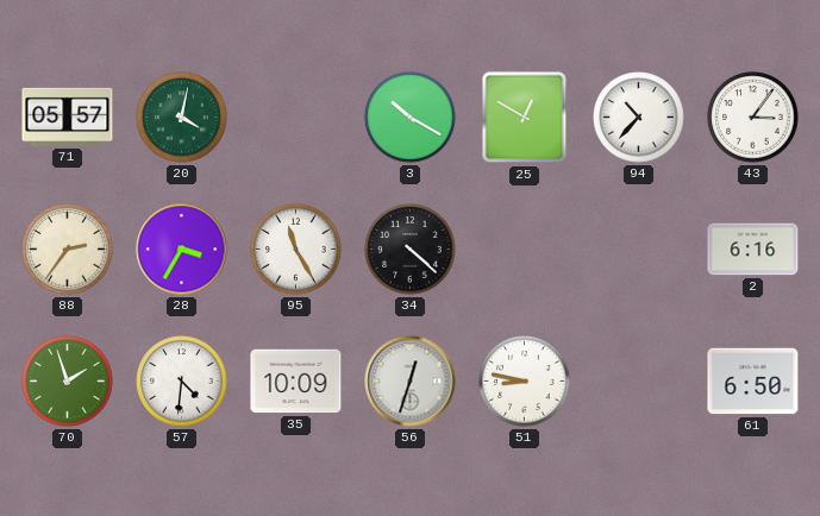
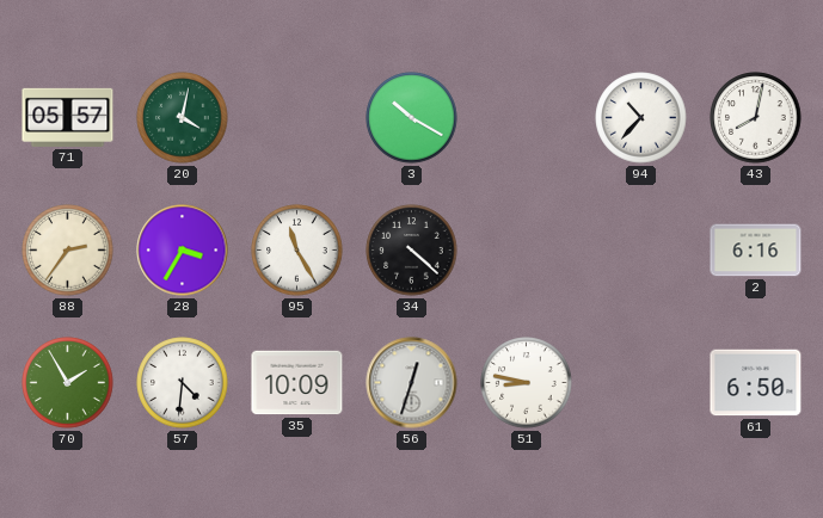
25: 12:50 -> none
43: 3:06 -> 8:02
70: 1:57 -> 1:55
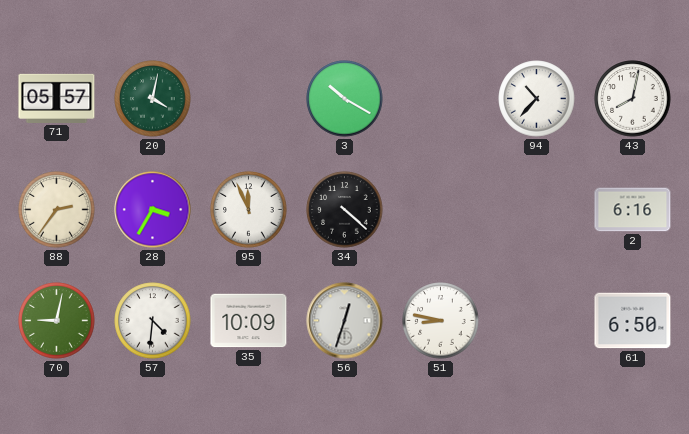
95: 11:25 -> 11:56
70: 1:55 -> 9:02
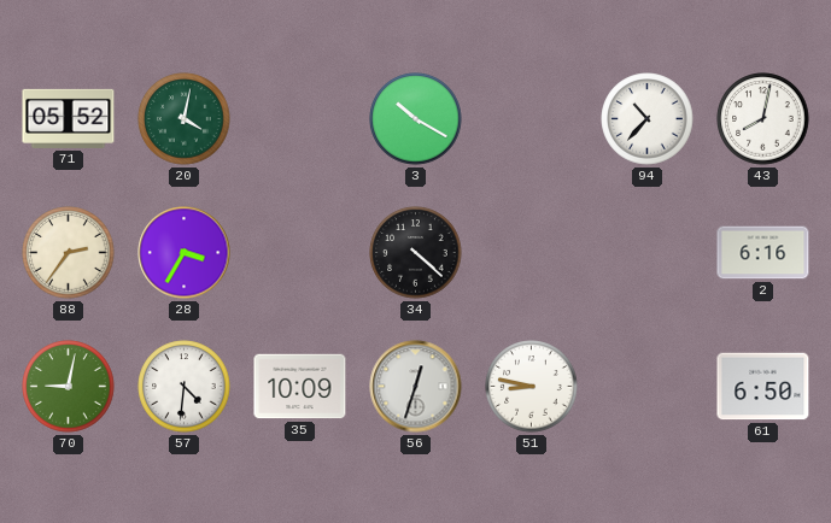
71: 05:57 -> 05:52
95: 11:56 -> none
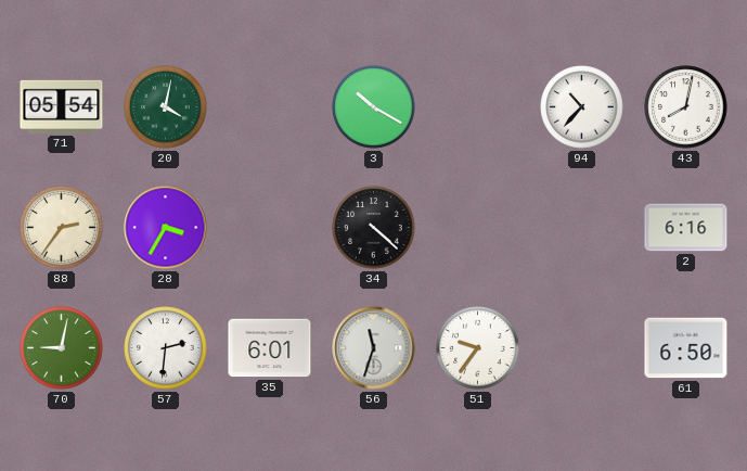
71: 05:52 -> 05:54
57: 4:31 -> 2:31
35: 10:09 -> 6:01
56: 12:33 -> 11:33
51: 8:47 -> 9:36
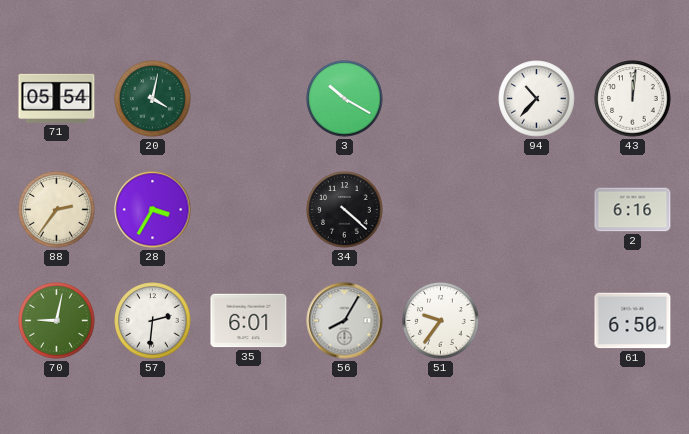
43: 8:02 -> 12:01
56: 11:33 -> 8:05
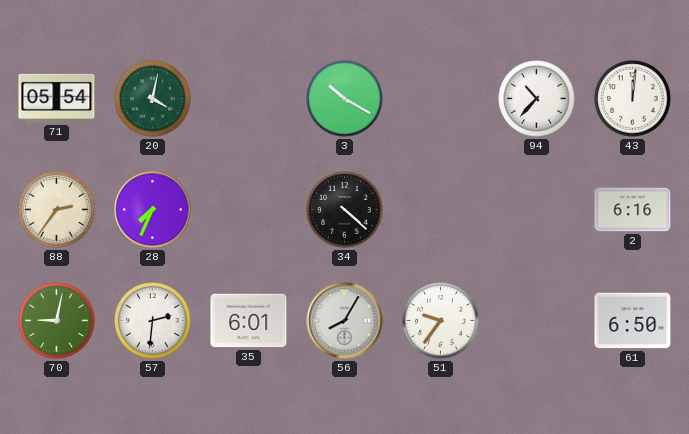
28: 3:35 -> 7:34
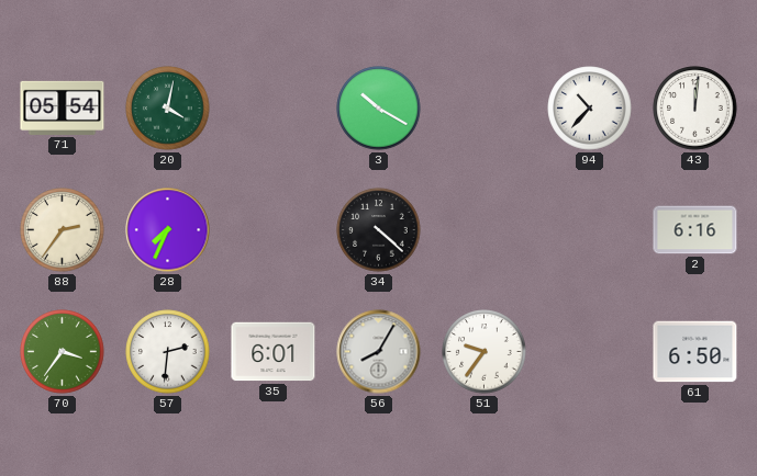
70: 9:02 -> 3:36
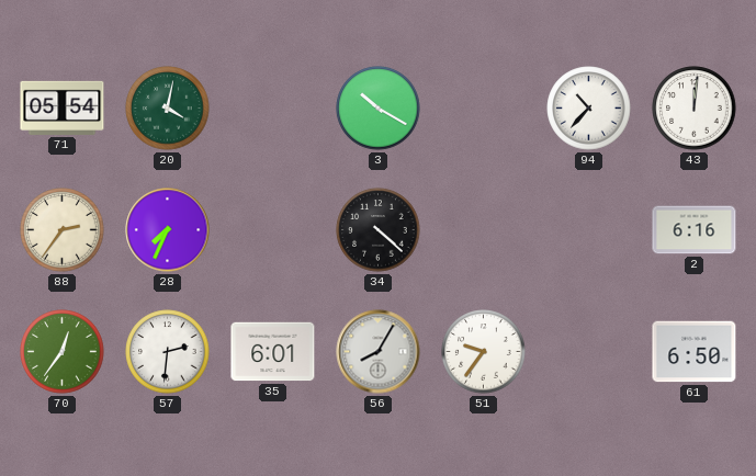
70: 3:36 -> 12:36
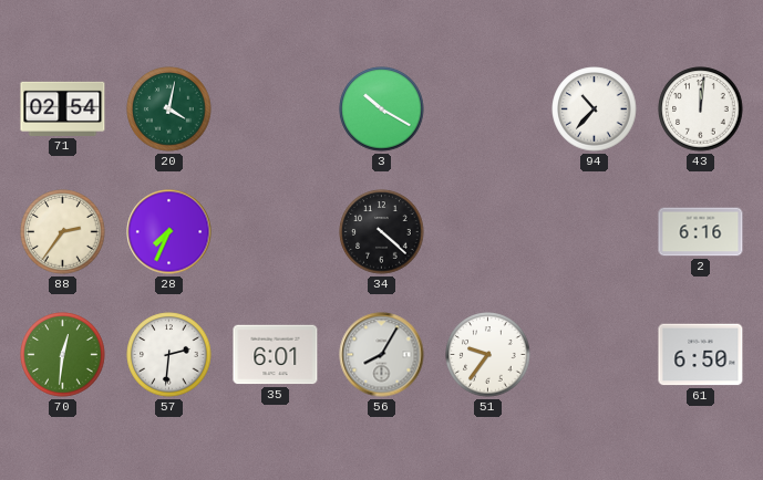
71: 05:54 -> 02:54
70: 12:36 -> 12:31
